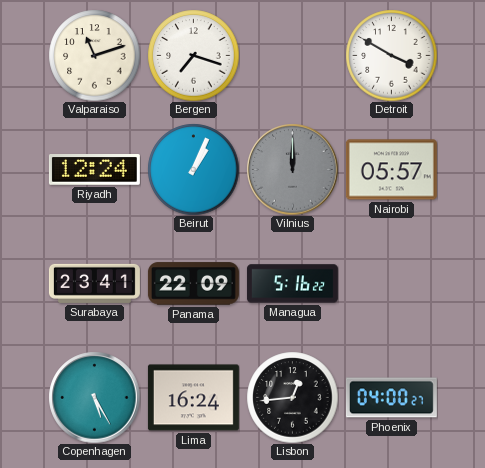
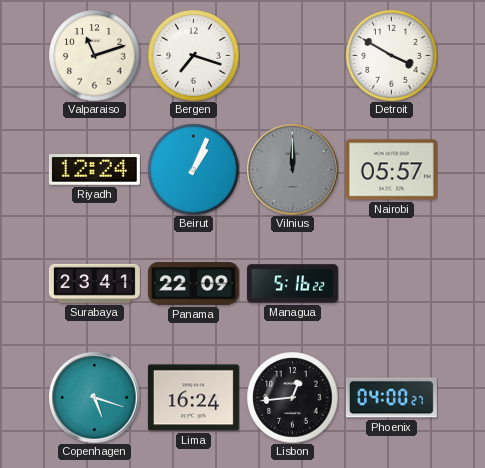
Copenhagen: 5:25 -> 5:18
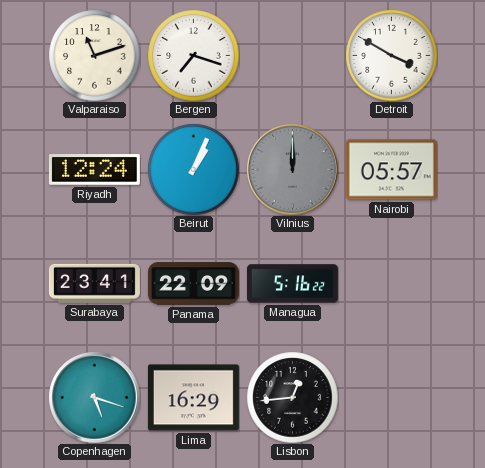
Lima: 16:24 -> 16:29
Phoenix: 04:00 -> none
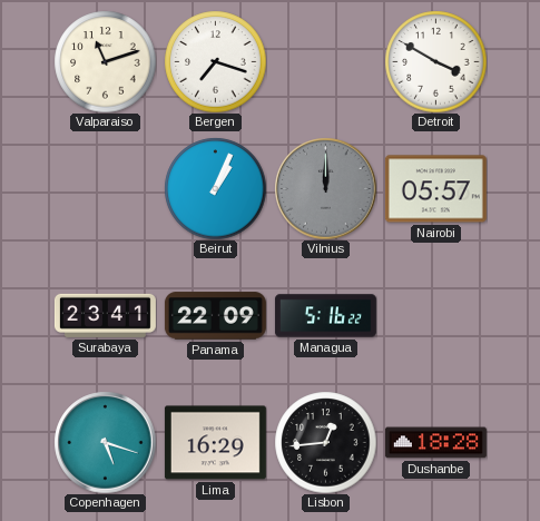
Riyadh: 12:24 -> none
Dushanbe: none -> 18:28
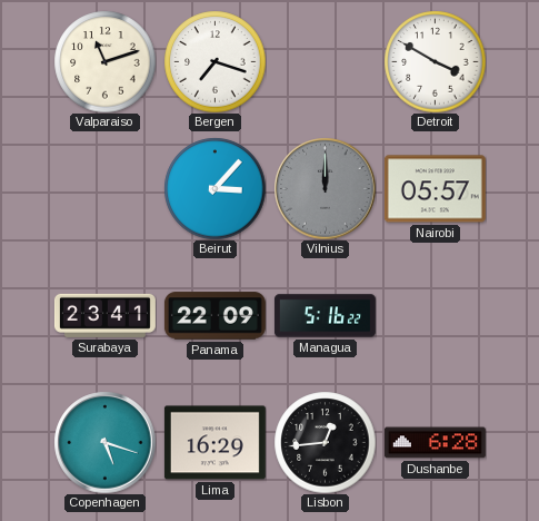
Beirut: 1:04 -> 3:07
Dushanbe: 18:28 -> 6:28
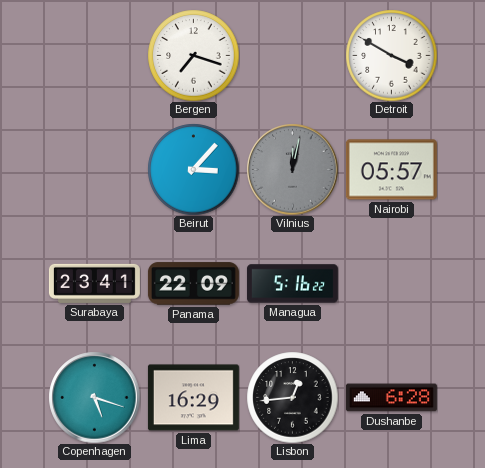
Valparaiso: 11:12 -> none
Vilnius: 12:00 -> 12:02
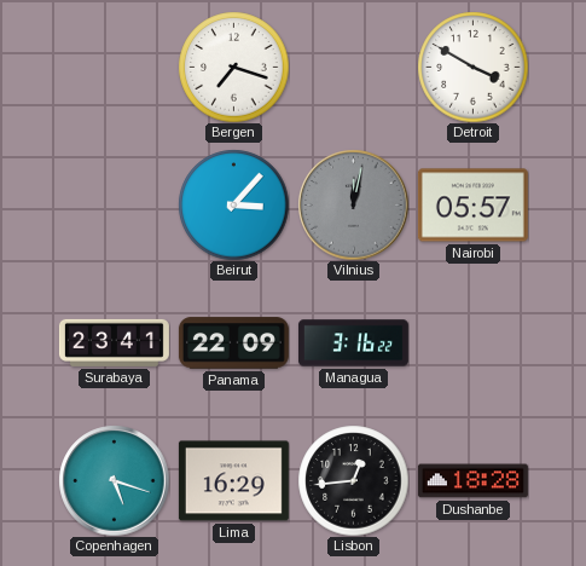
Managua: 5:16 -> 3:16
Dushanbe: 6:28 -> 18:28
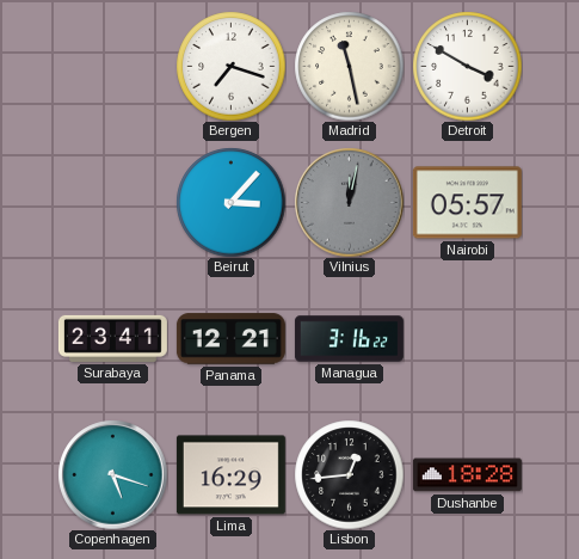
Madrid: none -> 11:28
Panama: 22:09 -> 12:21
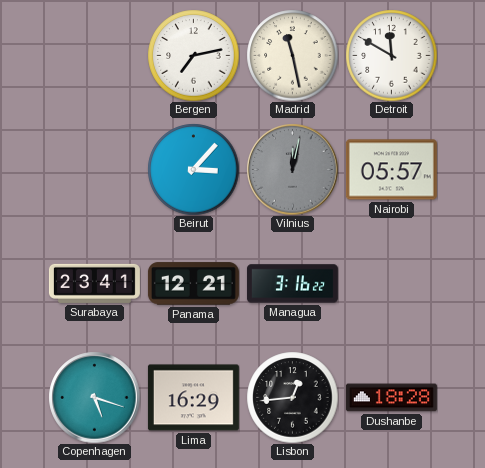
Bergen: 7:18 -> 7:13
Detroit: 3:50 -> 11:50
